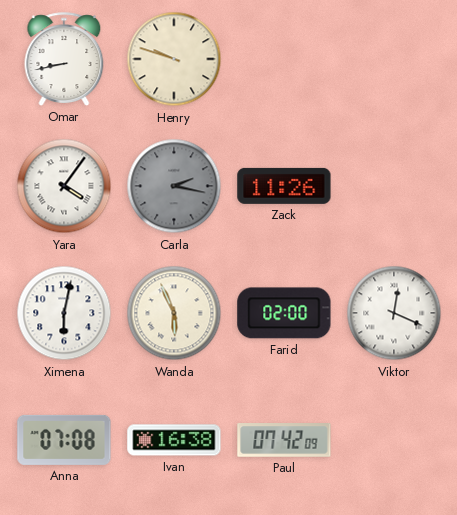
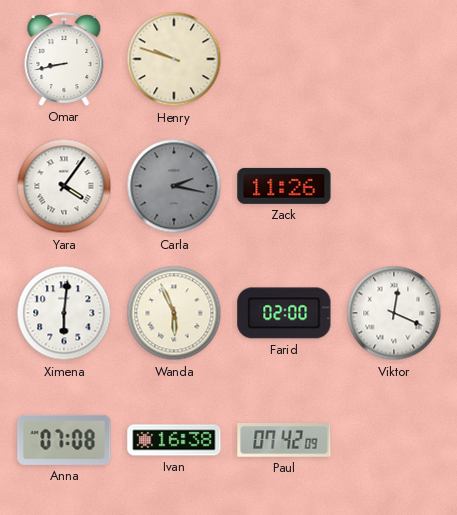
Ximena: 6:02 -> 6:01
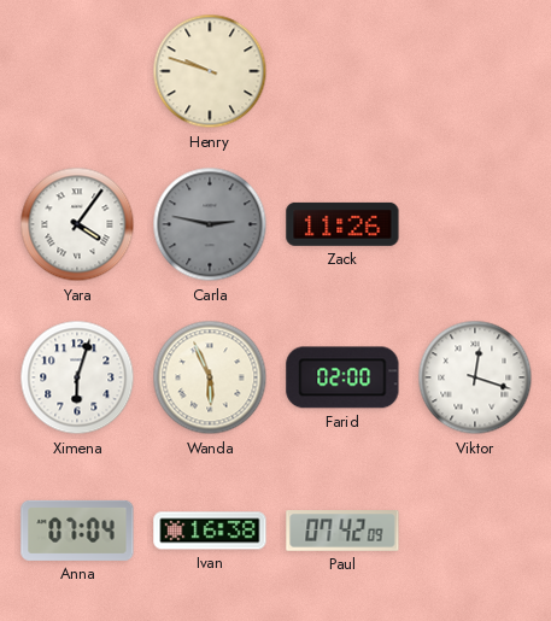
Omar: 8:43 -> none
Carla: 2:17 -> 2:47
Ximena: 6:01 -> 6:03
Viktor: 12:19 -> 12:18
Anna: 07:08 -> 07:04
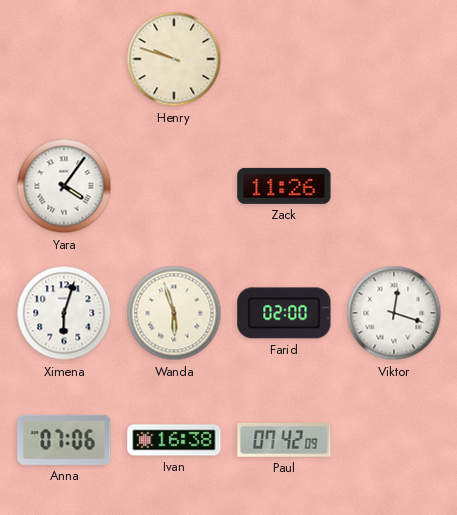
Carla: 2:47 -> none
Wanda: 5:56 -> 5:57
Anna: 07:04 -> 07:06
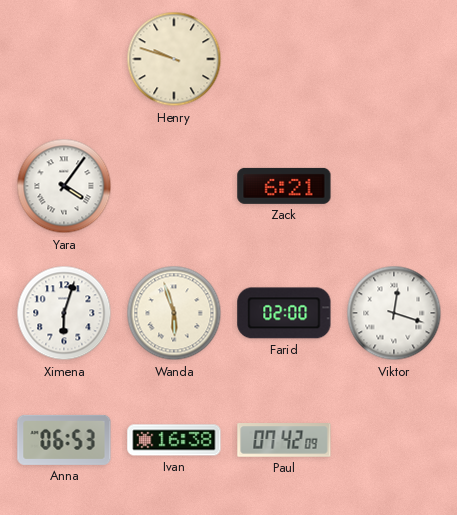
Zack: 11:26 -> 6:21
Anna: 07:06 -> 06:53
